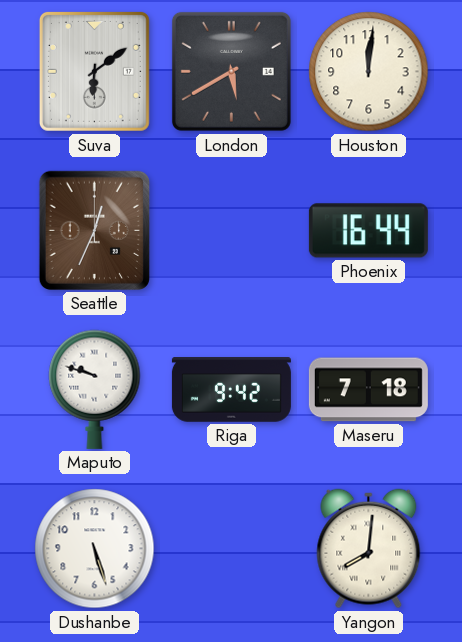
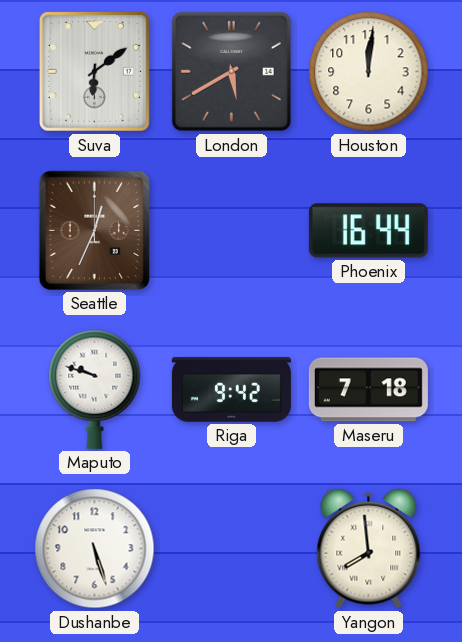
Yangon: 8:01 -> 7:59
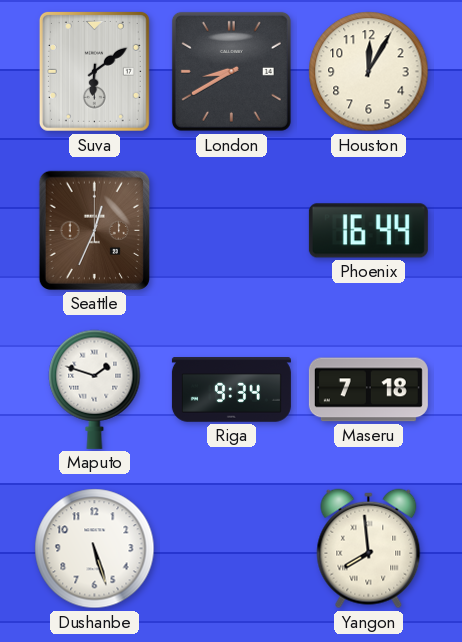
London: 5:40 -> 8:40
Houston: 12:01 -> 12:05
Maputo: 9:48 -> 1:48
Riga: 9:42 -> 9:34
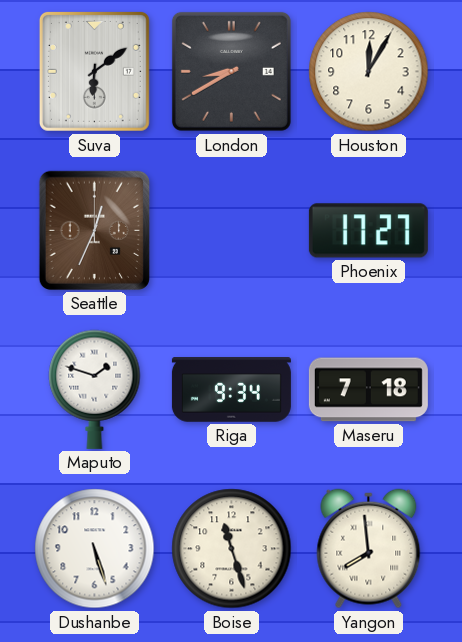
Phoenix: 16:44 -> 17:27
Boise: none -> 11:27
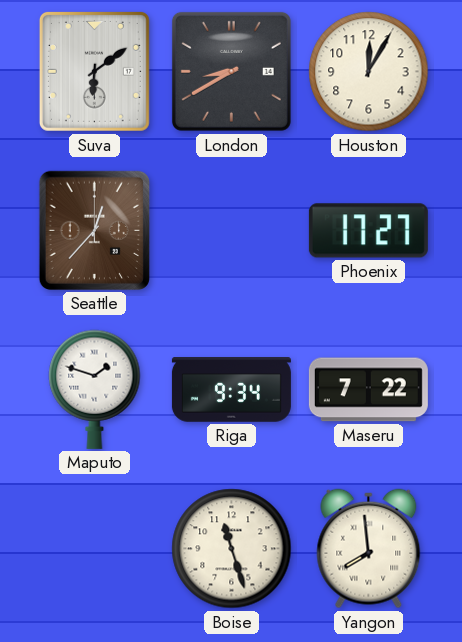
Seattle: 12:34 -> 12:37
Maseru: 7:18 -> 7:22
Dushanbe: 5:27 -> none
